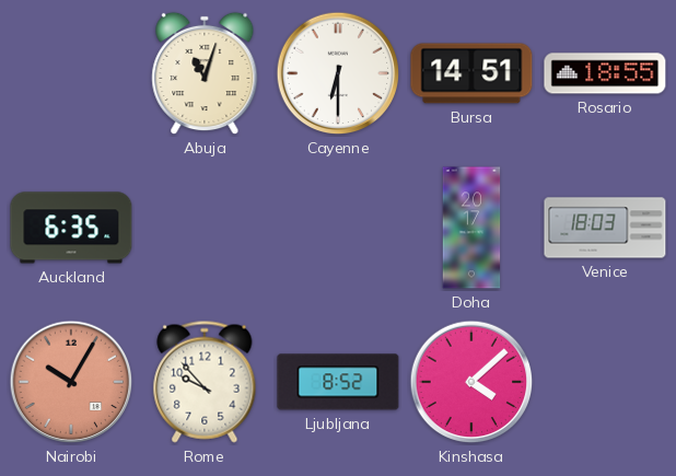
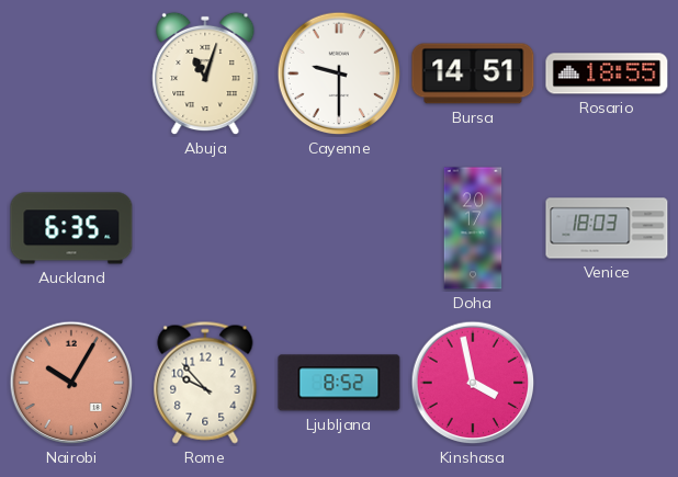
Cayenne: 6:30 -> 9:30
Kinshasa: 4:08 -> 3:58
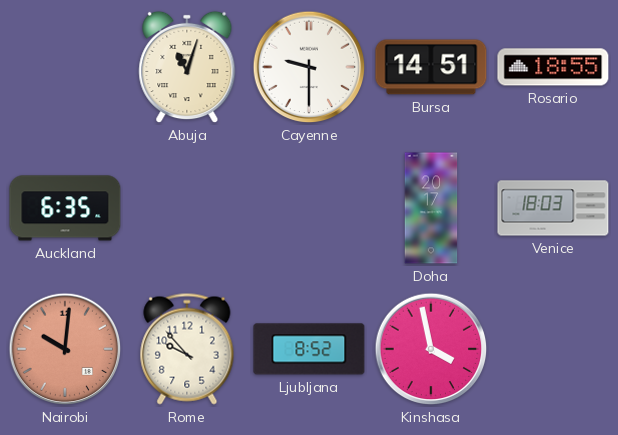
Nairobi: 10:05 -> 10:01
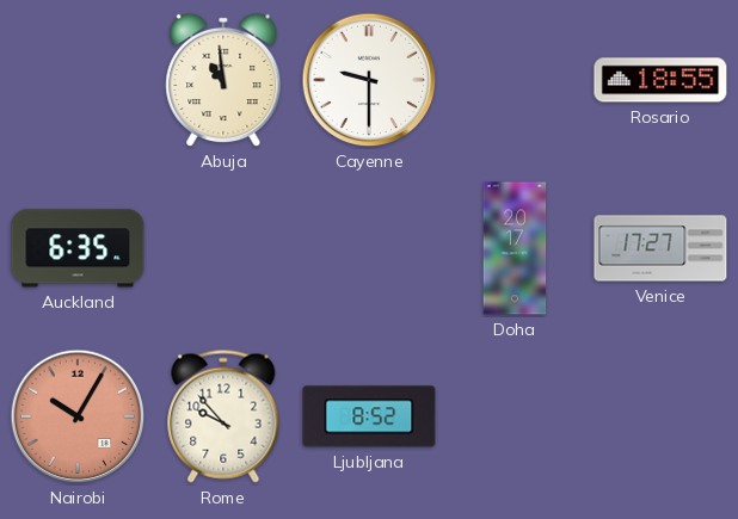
Abuja: 11:03 -> 10:59
Bursa: 14:51 -> none
Venice: 18:03 -> 17:27
Nairobi: 10:01 -> 10:05
Kinshasa: 3:58 -> none
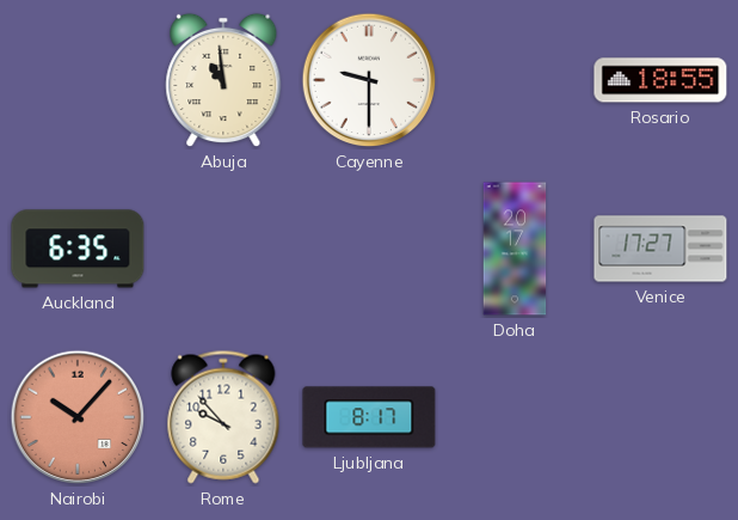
Nairobi: 10:05 -> 10:07
Ljubljana: 8:52 -> 8:17
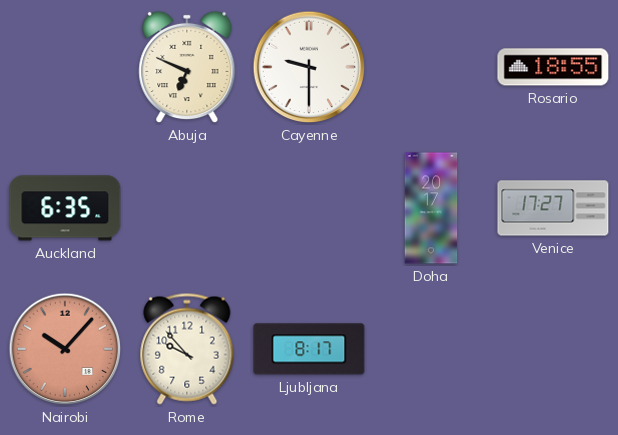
Abuja: 10:59 -> 6:49
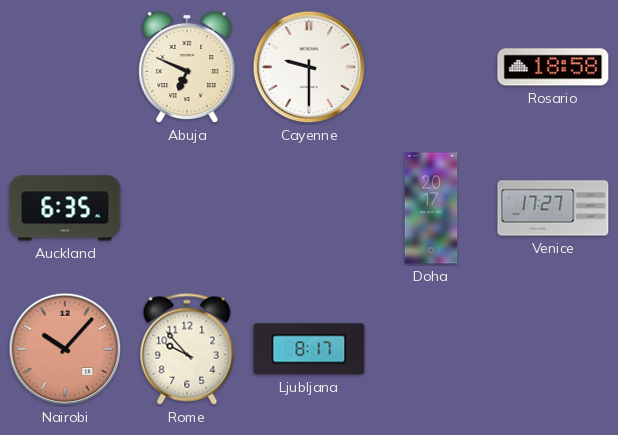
Rosario: 18:55 -> 18:58
